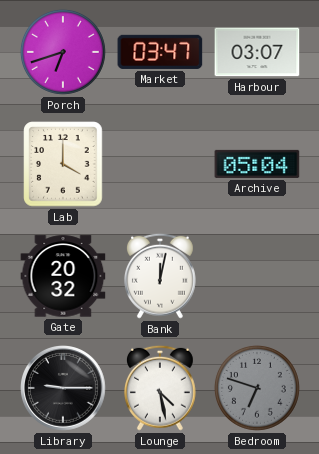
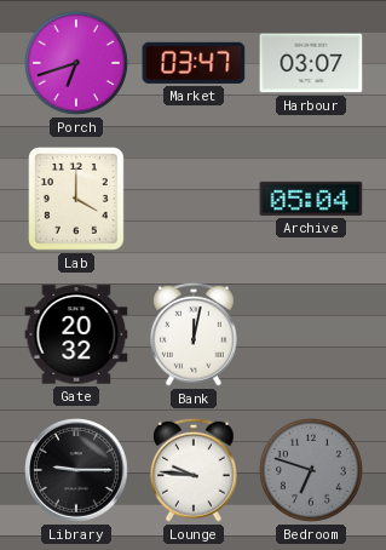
Lounge: 4:28 -> 9:46
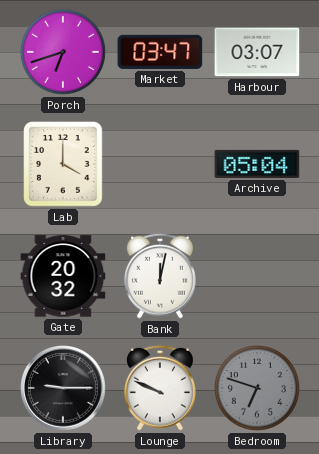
Lounge: 9:46 -> 9:49
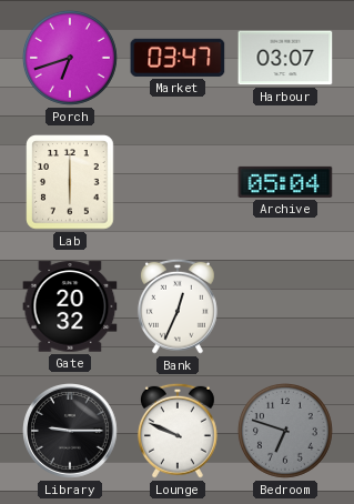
Lab: 4:00 -> 6:00
Bank: 12:02 -> 12:34
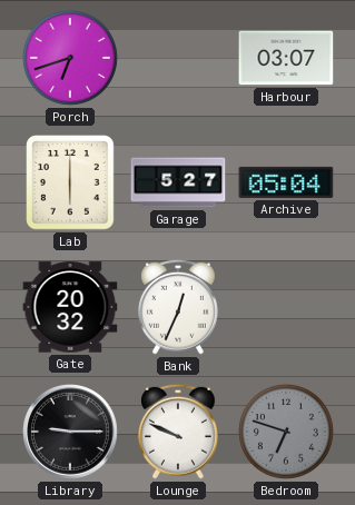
Market: 03:47 -> none
Garage: none -> 5:27
